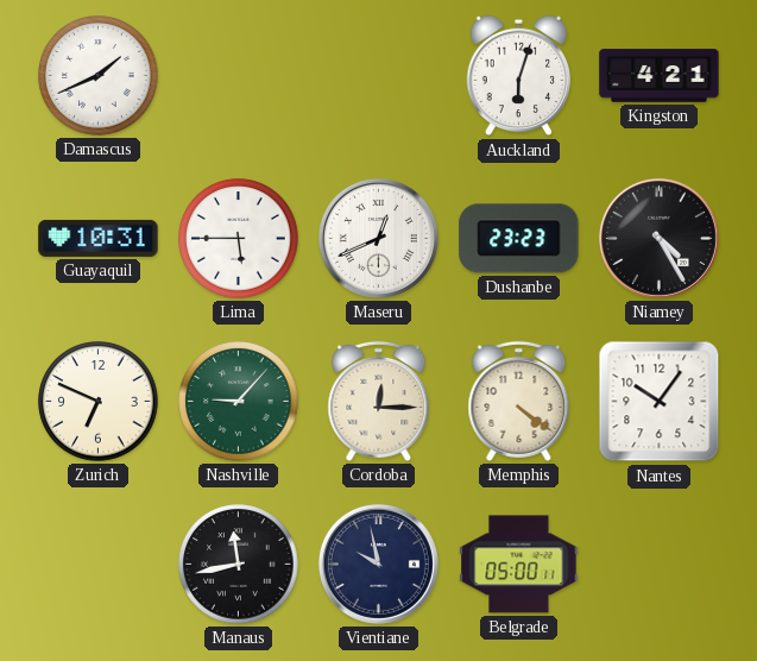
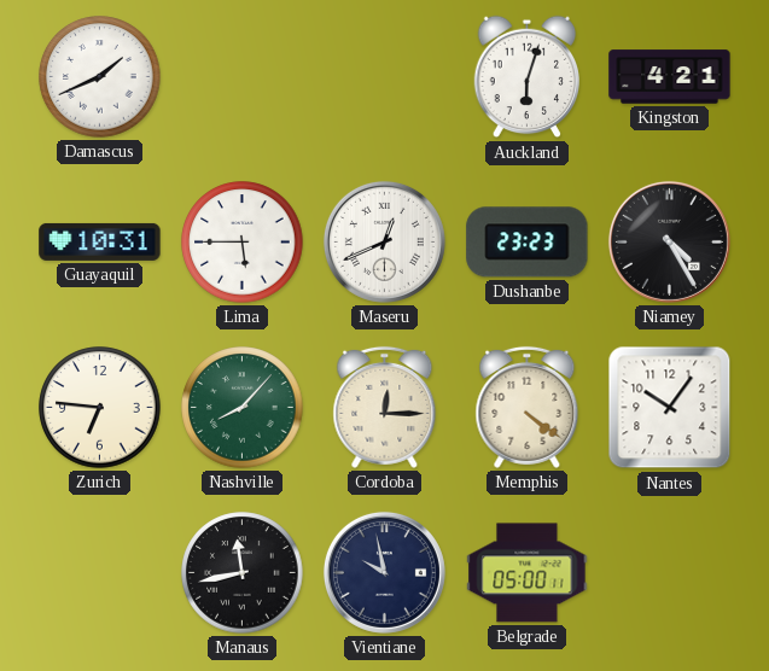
Zurich: 6:49 -> 6:46
Nashville: 9:07 -> 8:07
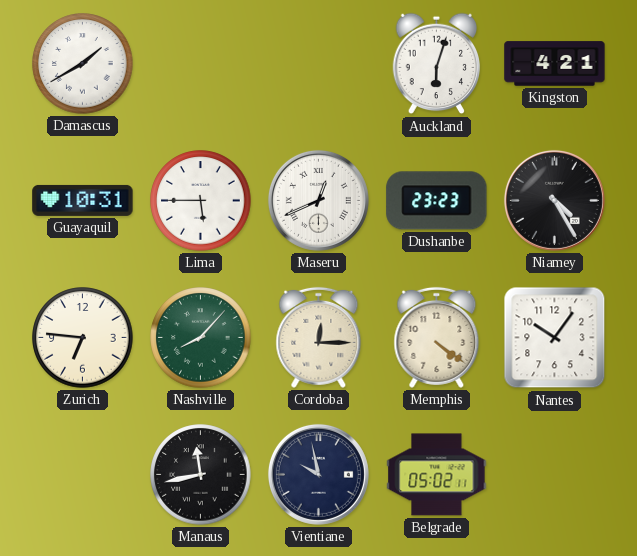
Damascus: 1:41 -> 1:40
Belgrade: 05:00 -> 05:02
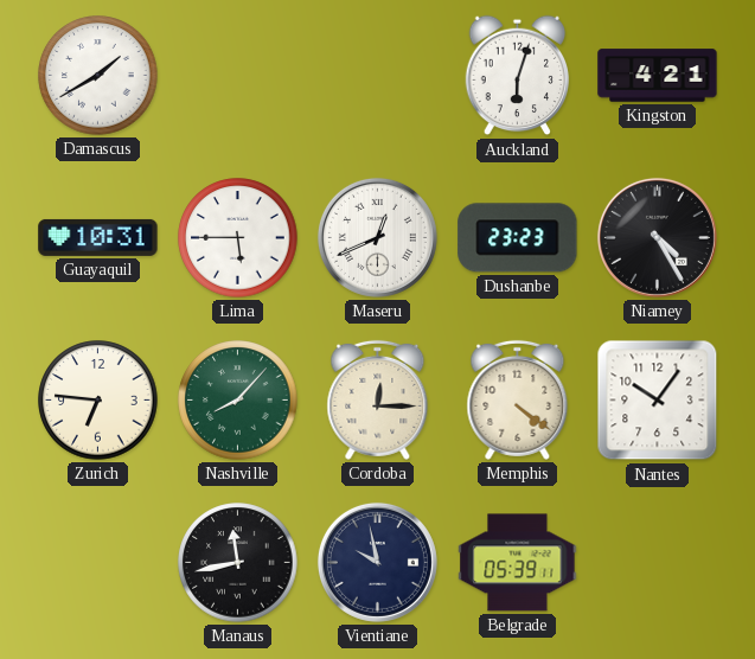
Belgrade: 05:02 -> 05:39
